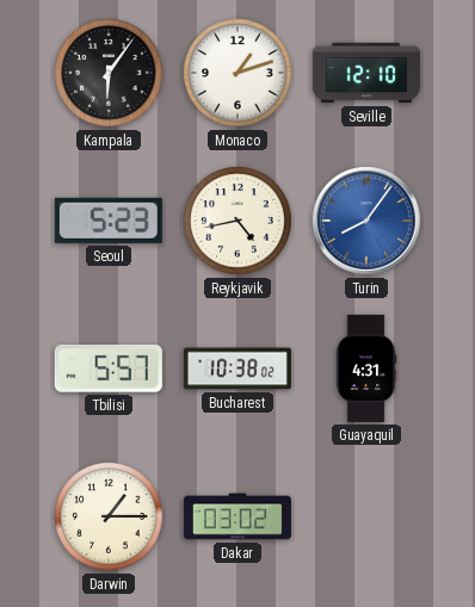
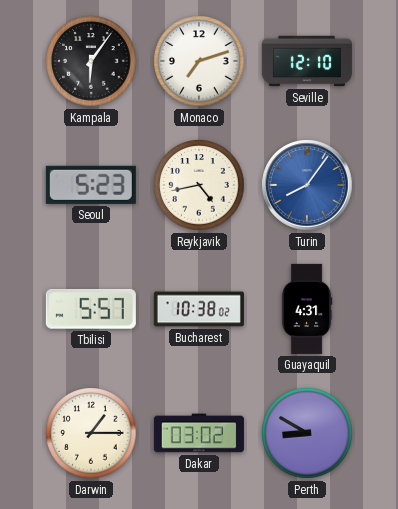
Monaco: 1:12 -> 7:12
Perth: none -> 8:50
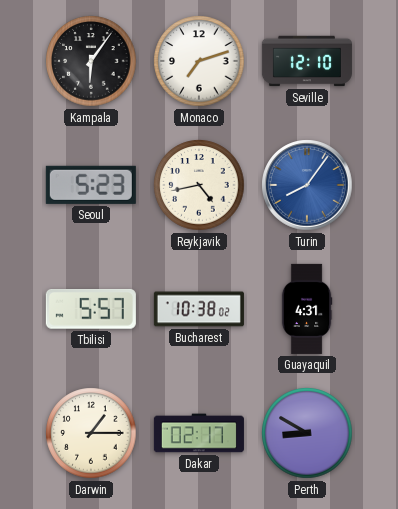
Dakar: 03:02 -> 02:17
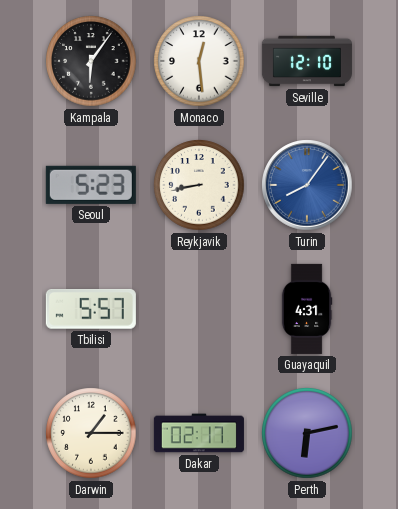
Monaco: 7:12 -> 12:29
Reykjavik: 4:43 -> 8:43
Bucharest: 10:38 -> none
Perth: 8:50 -> 6:13
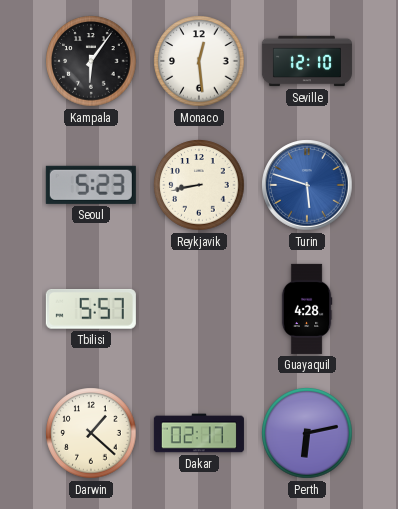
Turin: 8:06 -> 5:48
Guayaquil: 4:31 -> 4:28
Darwin: 1:15 -> 1:22
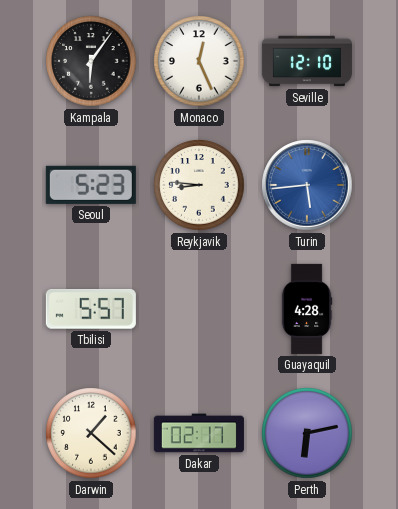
Monaco: 12:29 -> 12:26
Reykjavik: 8:43 -> 8:46
Turin: 5:48 -> 5:44
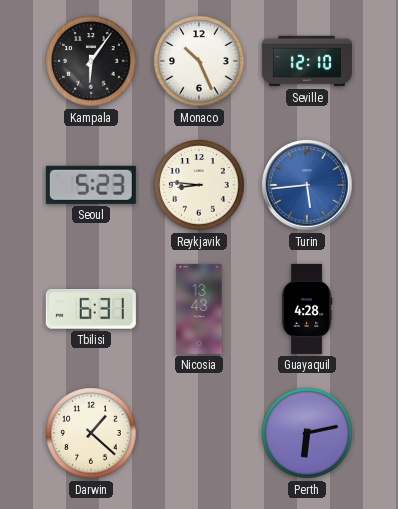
Monaco: 12:26 -> 10:26
Tbilisi: 5:57 -> 6:31
Nicosia: none -> 13:43
Dakar: 02:17 -> none
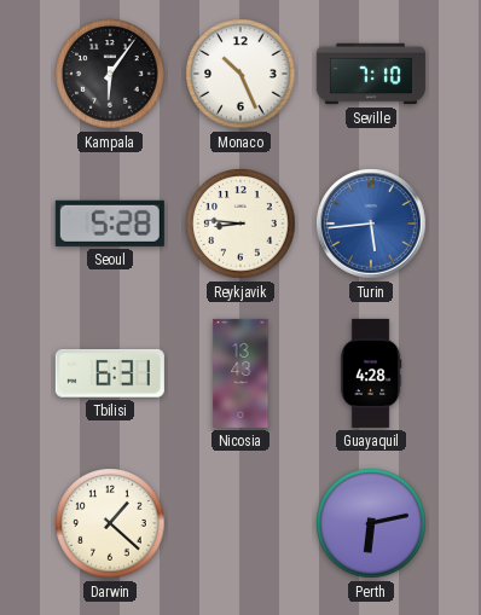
Seville: 12:10 -> 7:10
Seoul: 5:23 -> 5:28
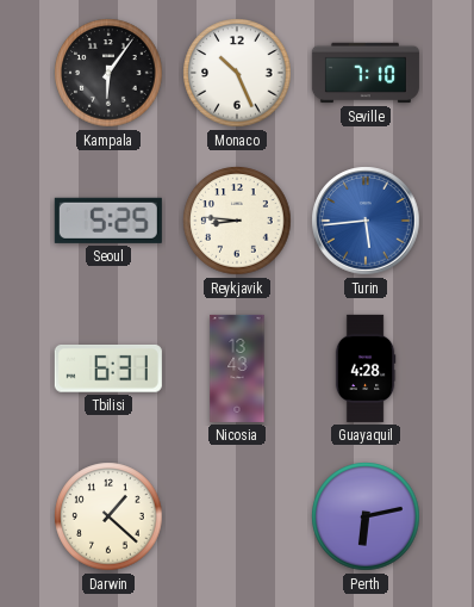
Seoul: 5:28 -> 5:25
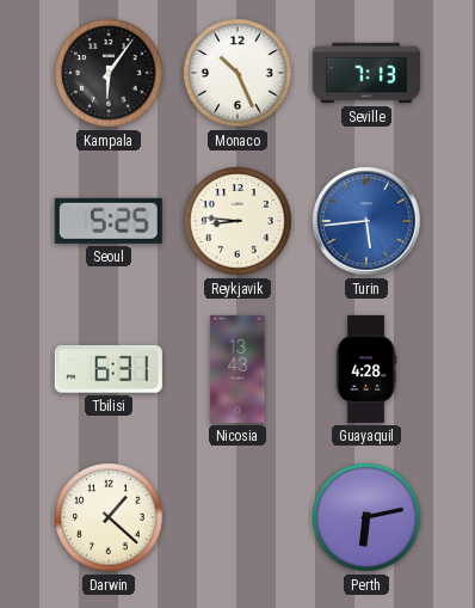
Seville: 7:10 -> 7:13
